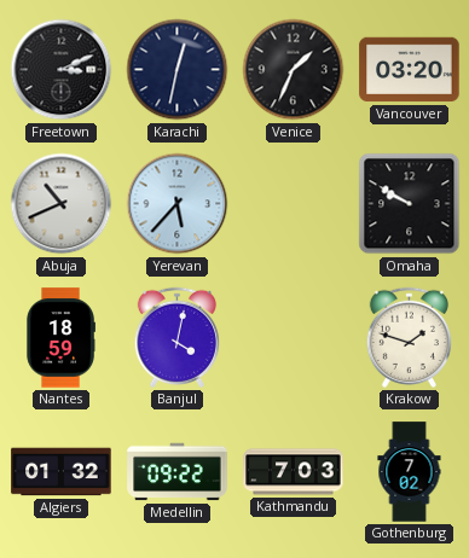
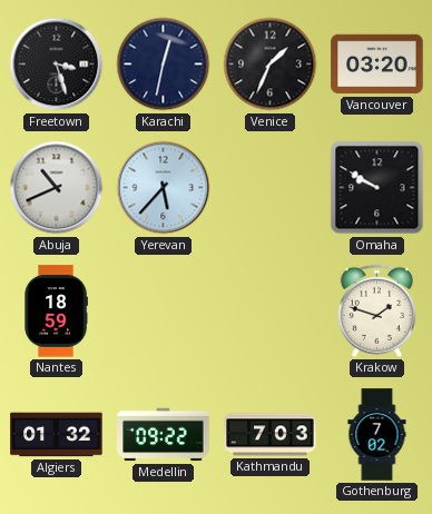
Freetown: 3:11 -> 3:27
Banjul: 4:02 -> none
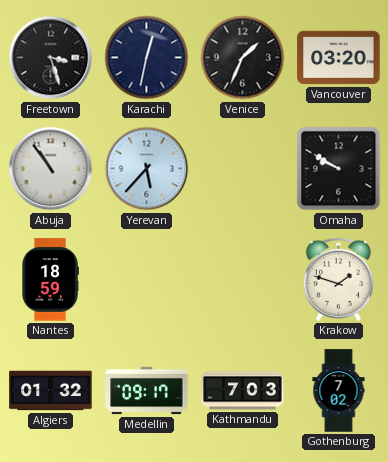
Abuja: 10:41 -> 10:54
Medellin: 09:22 -> 09:17
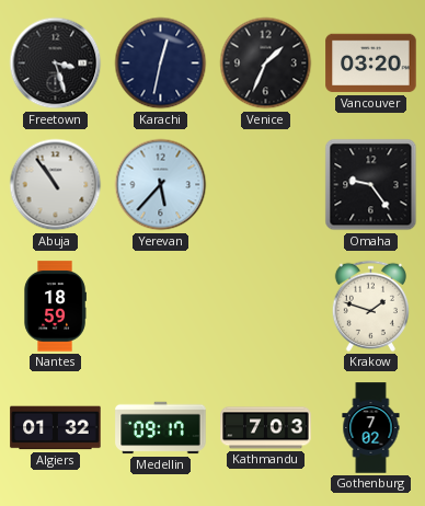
Omaha: 9:50 -> 9:24
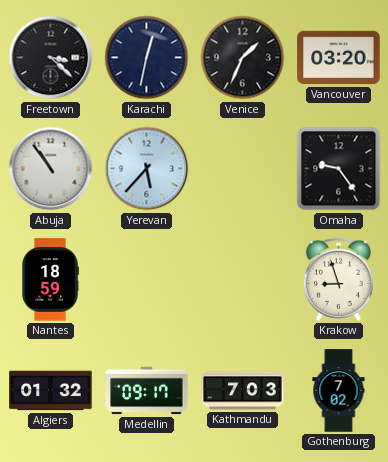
Freetown: 3:27 -> 3:22
Krakow: 1:48 -> 8:57
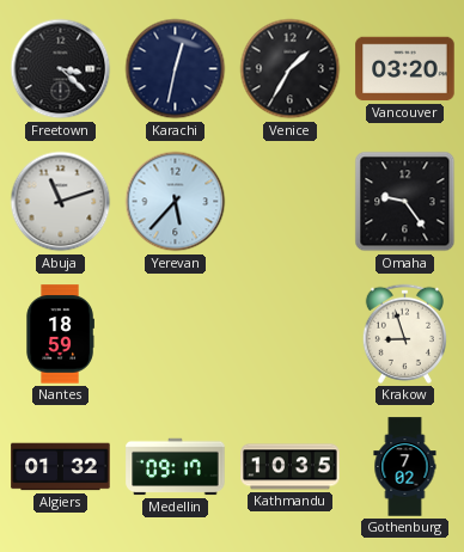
Venice: 1:34 -> 1:35
Abuja: 10:54 -> 11:12
Kathmandu: 7:03 -> 10:35
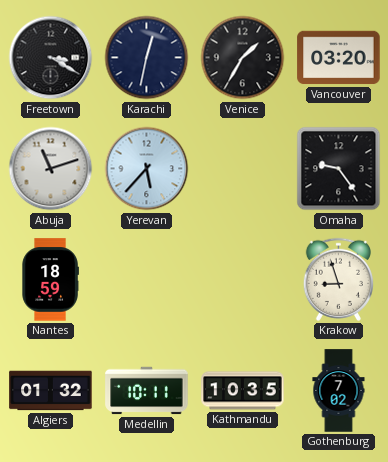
Freetown: 3:22 -> 3:20
Medellin: 09:17 -> 10:11
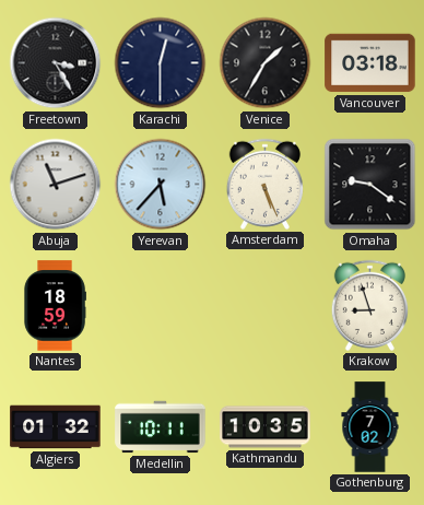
Freetown: 3:20 -> 3:25
Karachi: 12:32 -> 12:30
Vancouver: 03:20 -> 03:18
Amsterdam: none -> 5:26
Omaha: 9:24 -> 9:21
